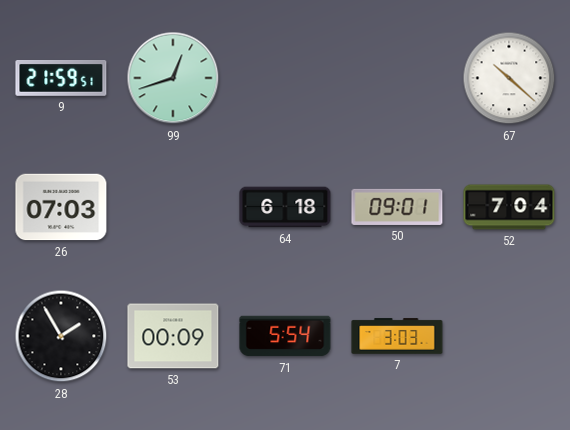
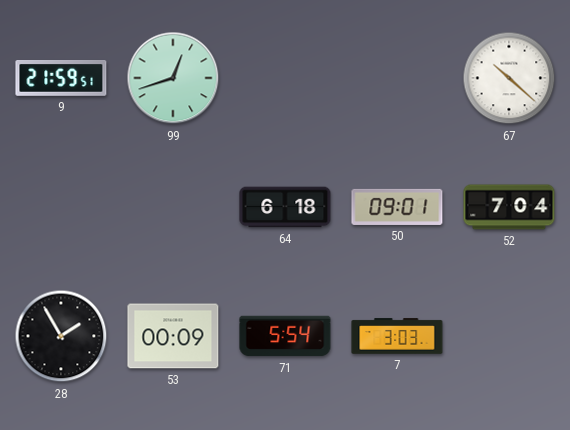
26: 07:03 -> none
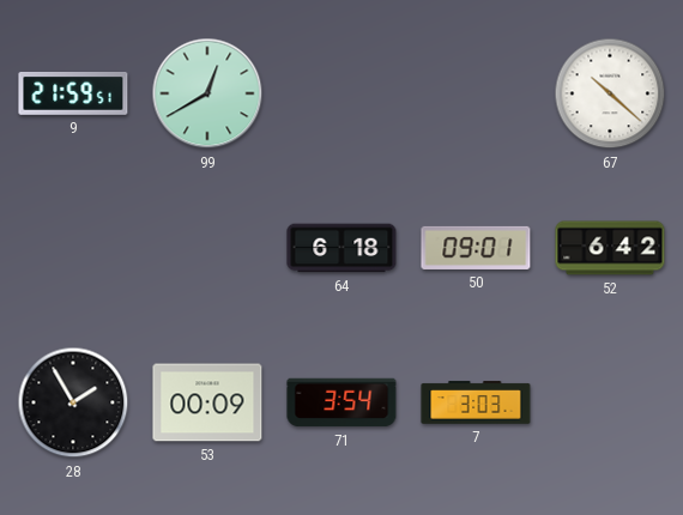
99: 12:42 -> 12:40
52: 7:04 -> 6:42
71: 5:54 -> 3:54
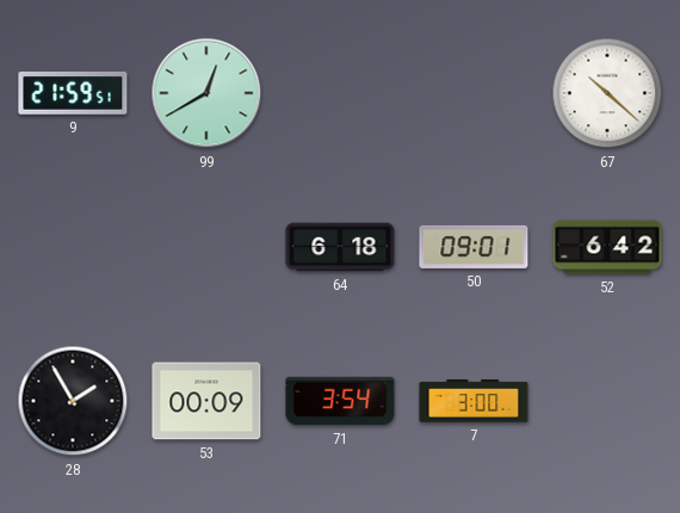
7: 3:03 -> 3:00
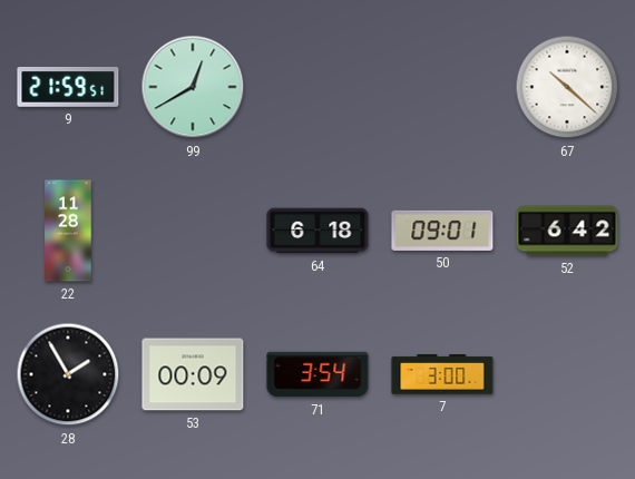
22: none -> 11:28
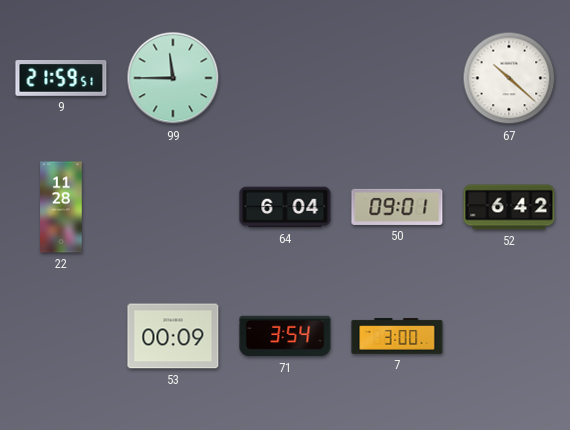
99: 12:40 -> 11:45
64: 6:18 -> 6:04
28: 1:55 -> none
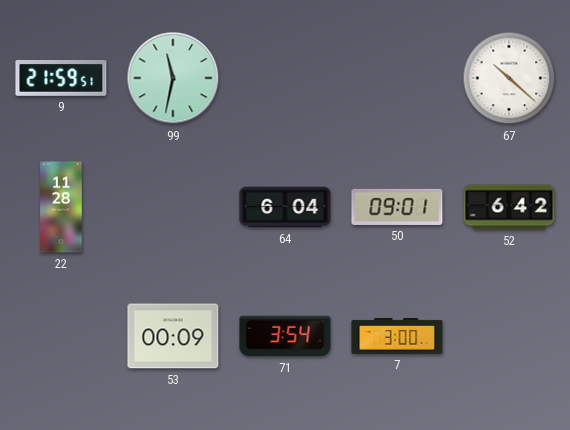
99: 11:45 -> 11:32
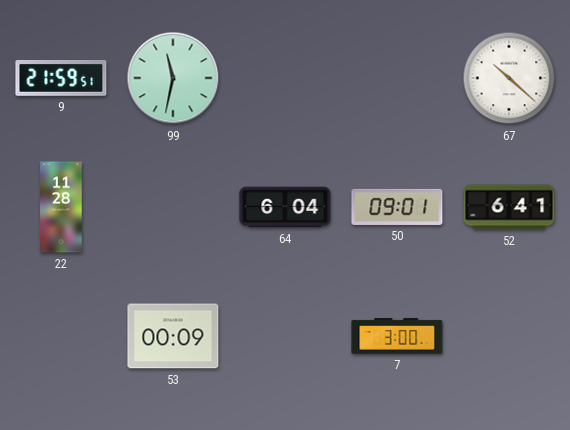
52: 6:42 -> 6:41
71: 3:54 -> none
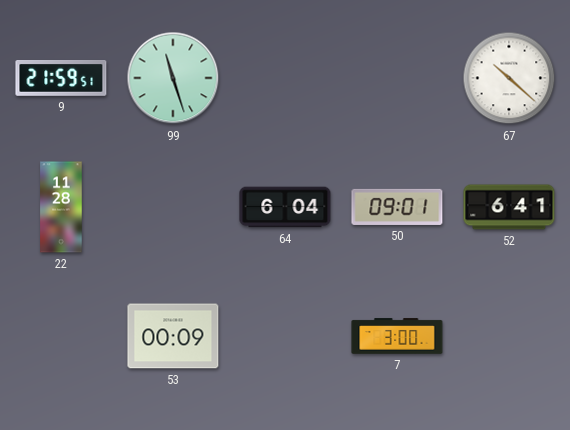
99: 11:32 -> 11:27
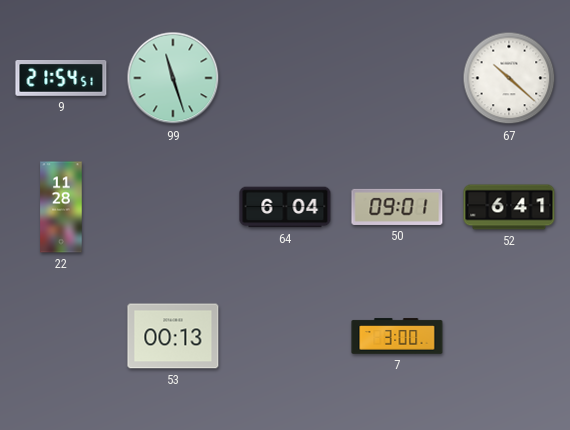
9: 21:59 -> 21:54
53: 00:09 -> 00:13
